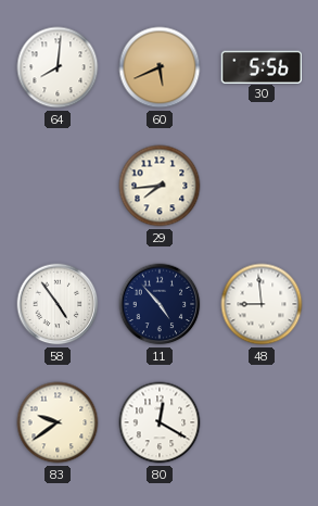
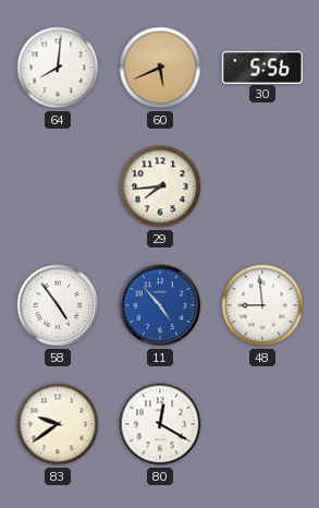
11 dial: navy -> blue
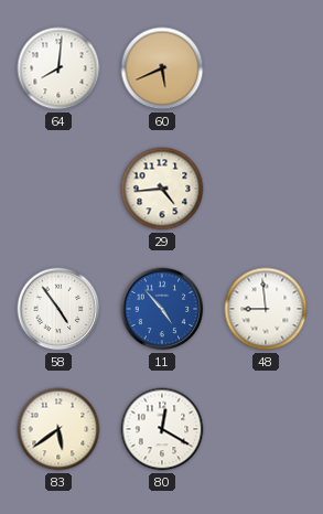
30: 5:56 -> none
29: 7:44 -> 4:44
83: 9:39 -> 5:39
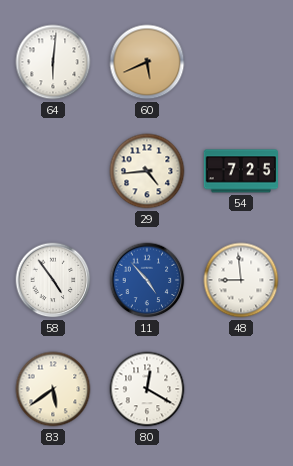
64: 8:01 -> 6:01
54: none -> 7:25
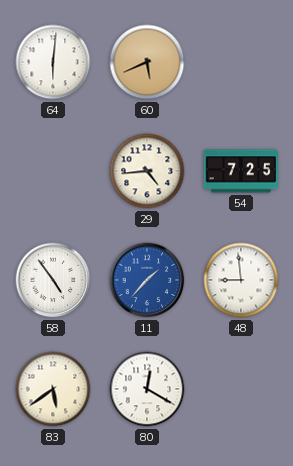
11: 4:53 -> 1:37
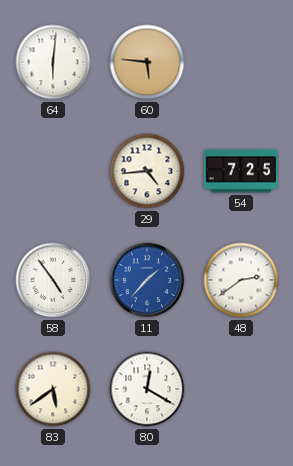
60: 5:41 -> 5:46
48: 8:59 -> 2:39
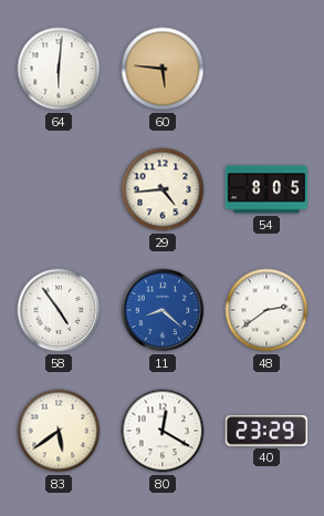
54: 7:25 -> 8:05
11: 1:37 -> 8:22
40: none -> 23:29
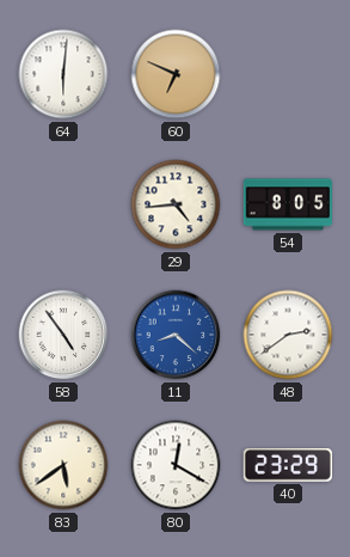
60: 5:46 -> 6:49
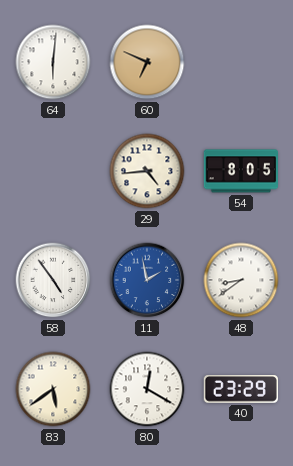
11: 8:22 -> 1:58
48: 2:39 -> 8:39
